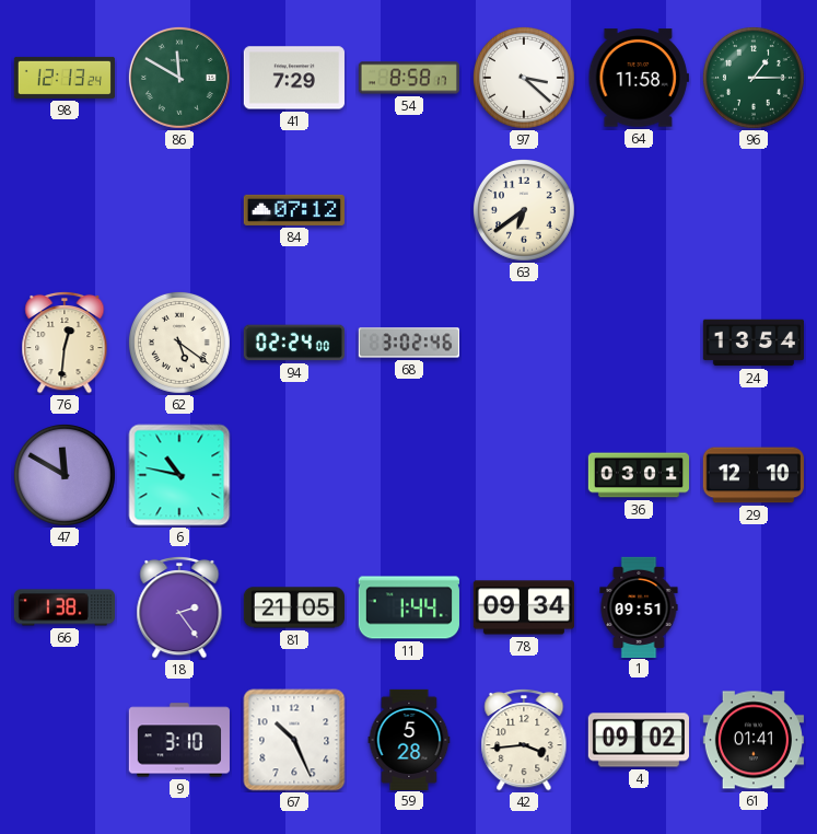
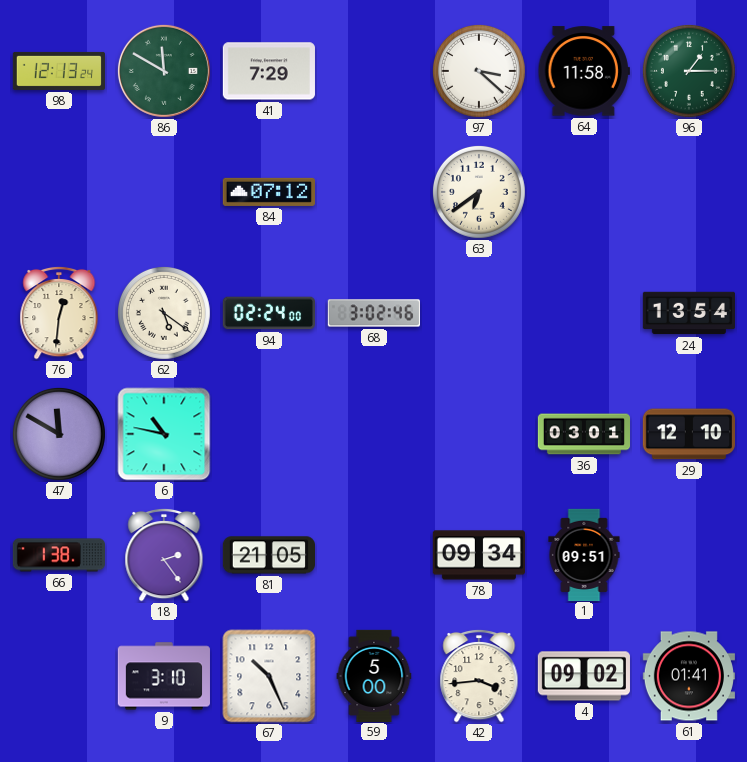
54: 8:58 -> none
11: 1:44 -> none
59: 5:28 -> 5:00
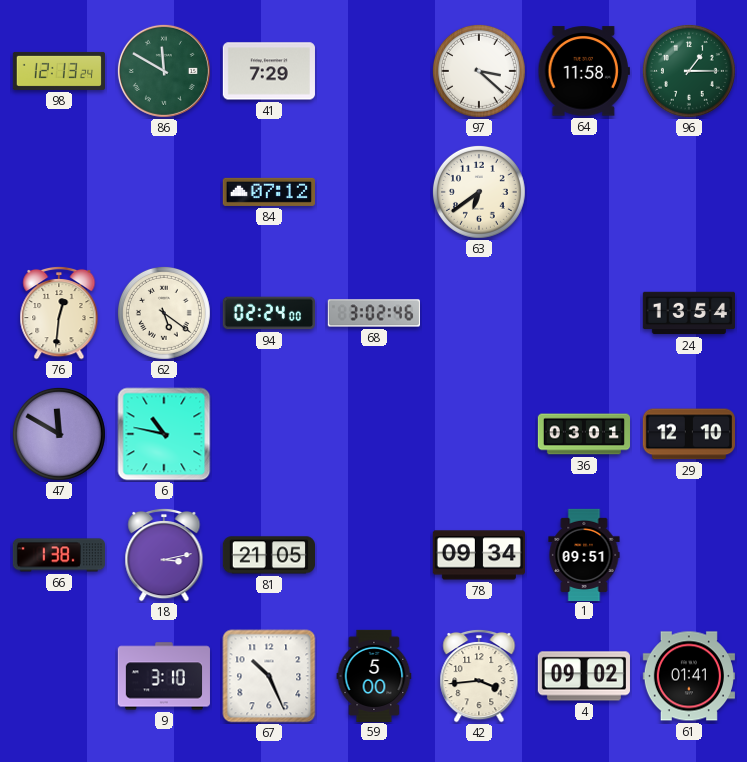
18: 2:24 -> 3:13
